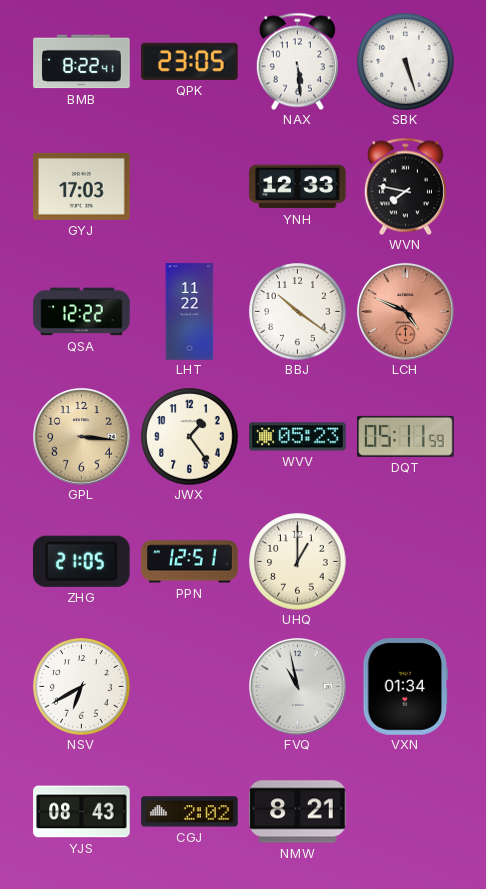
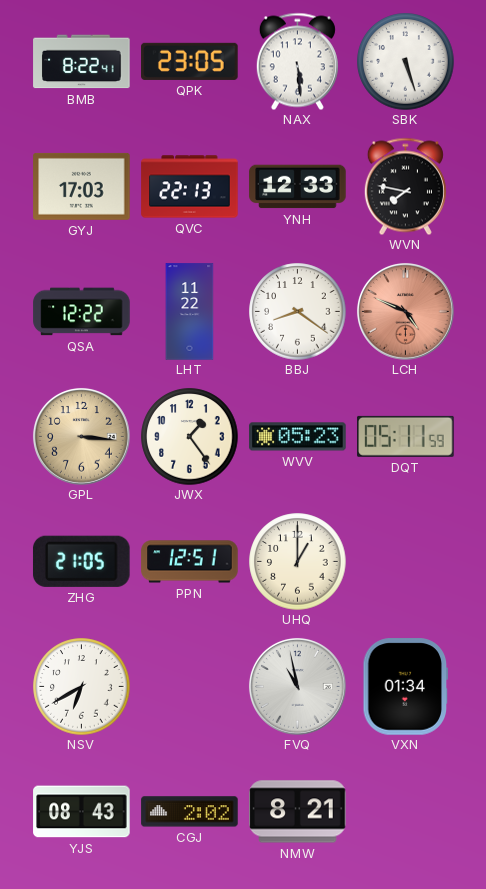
QVC: none -> 22:13
BBJ: 10:21 -> 8:21
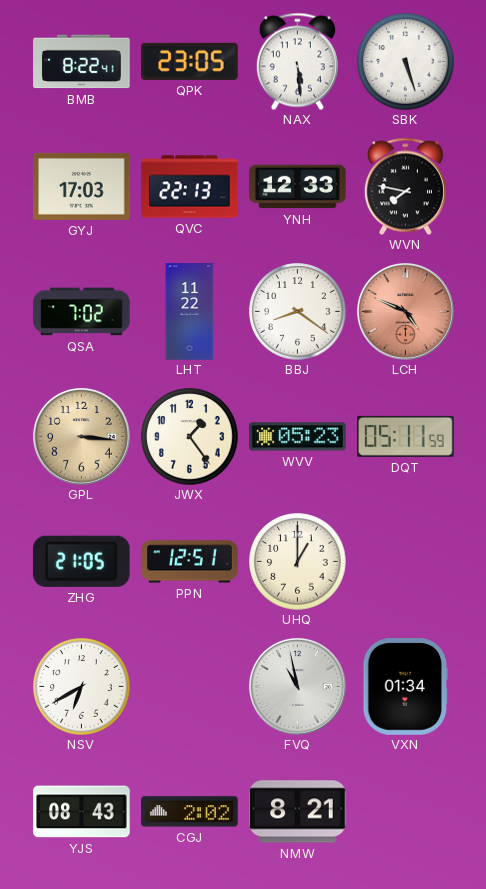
QSA: 12:22 -> 7:02
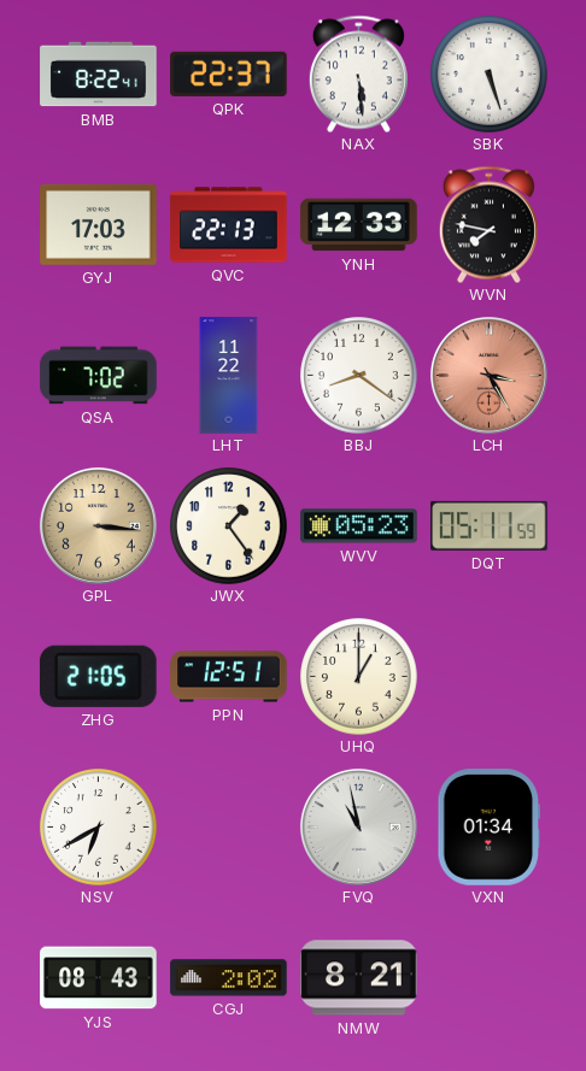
QPK: 23:05 -> 22:37
LCH: 4:49 -> 3:25
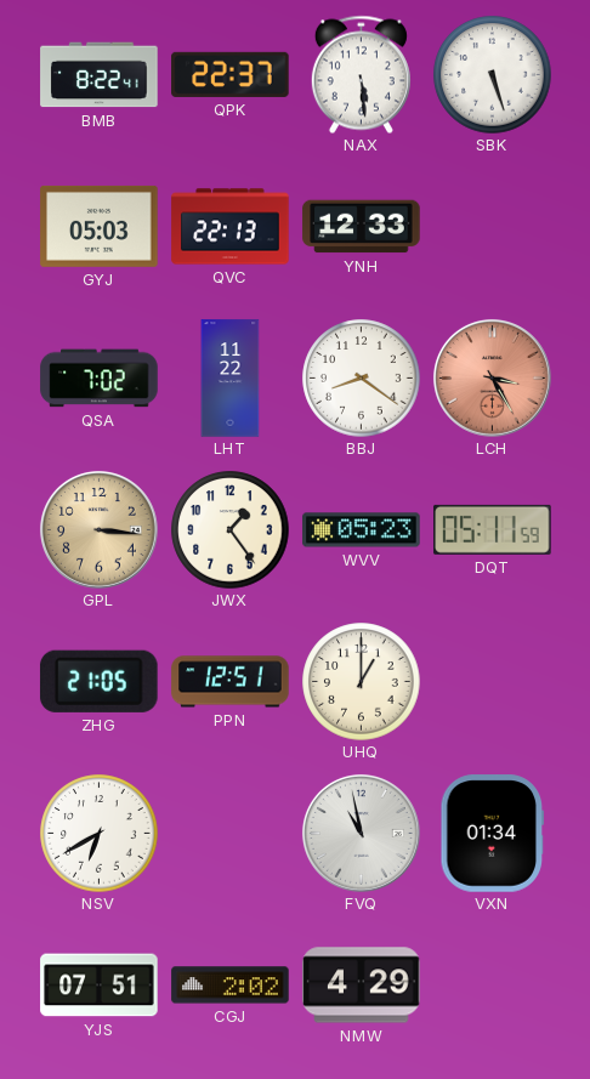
GYJ: 17:03 -> 05:03
WVN: 7:47 -> none
YJS: 08:43 -> 07:51
NMW: 8:21 -> 4:29
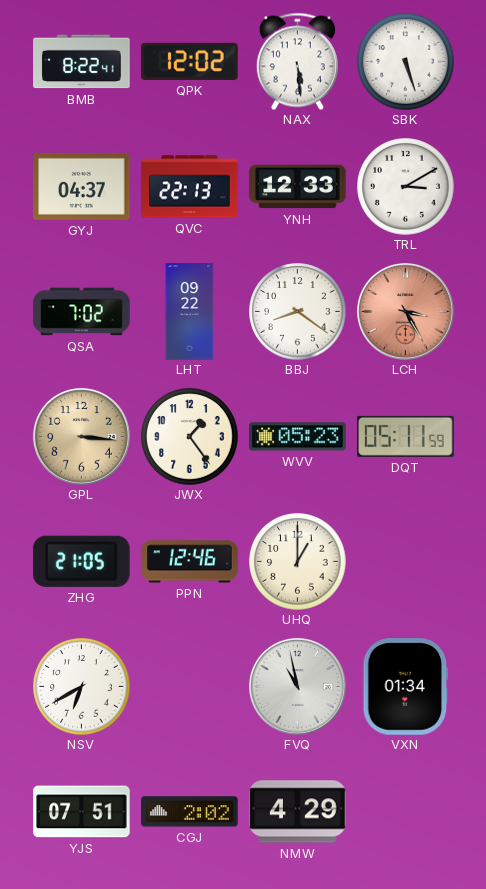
QPK: 22:37 -> 12:02
GYJ: 05:03 -> 04:37
TRL: none -> 3:10
LHT: 11:22 -> 09:22
PPN: 12:51 -> 12:46
